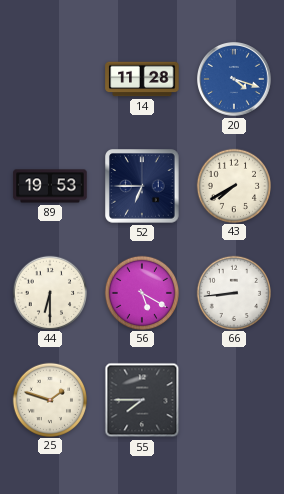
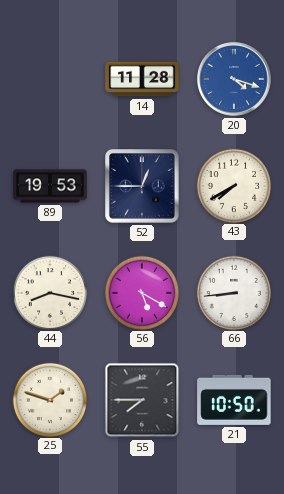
52: 6:45 -> 12:45
44: 6:30 -> 8:17
21: none -> 10:50
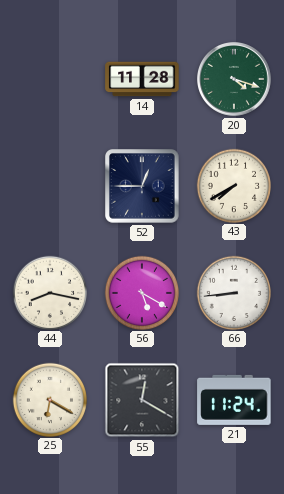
20 dial: blue -> green
89: 19:53 -> none
25: 1:48 -> 6:20
55: 7:45 -> 12:20
21: 10:50 -> 11:24
